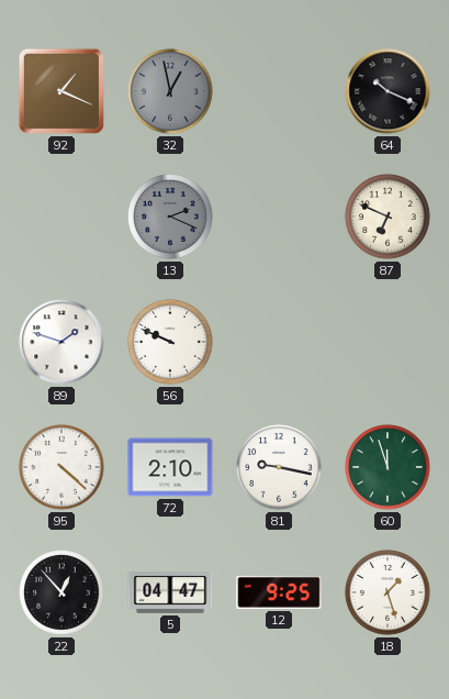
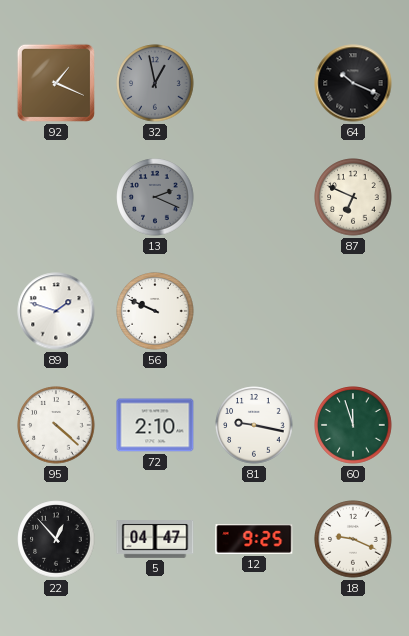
18: 1:27 -> 9:19
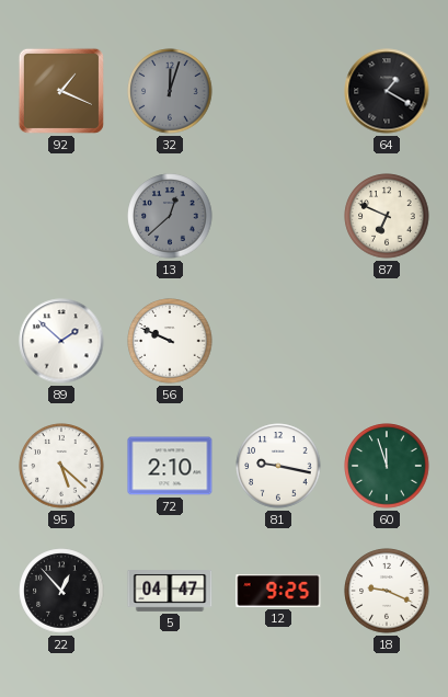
32: 12:58 -> 12:03
64: 10:19 -> 1:20
13: 2:19 -> 12:38
89: 1:48 -> 1:52
95: 4:22 -> 5:22
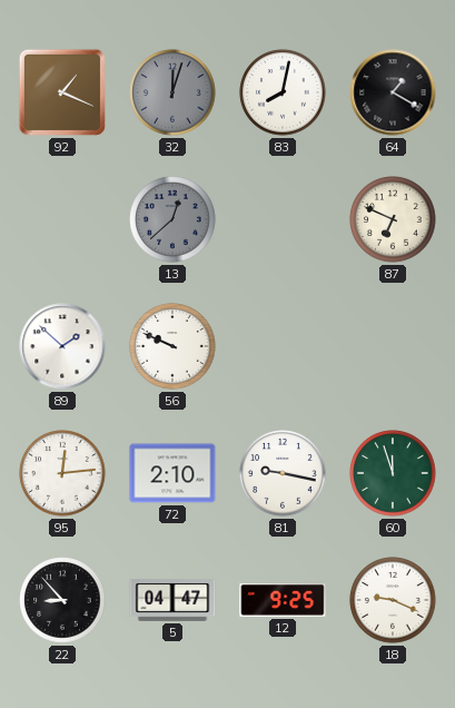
83: none -> 8:02
95: 5:22 -> 12:14
22: 12:53 -> 8:53
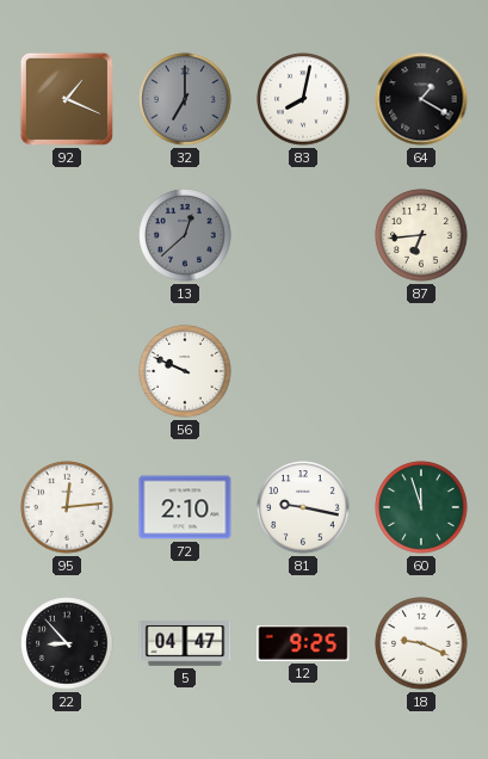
32: 12:03 -> 7:00
87: 6:49 -> 6:44
89: 1:52 -> none
